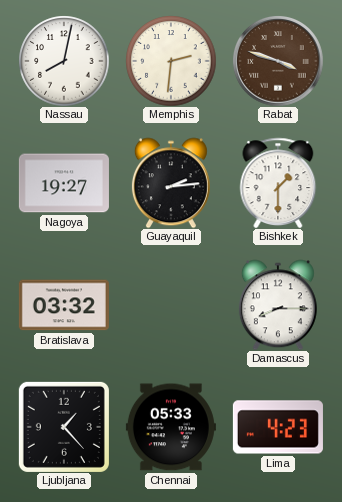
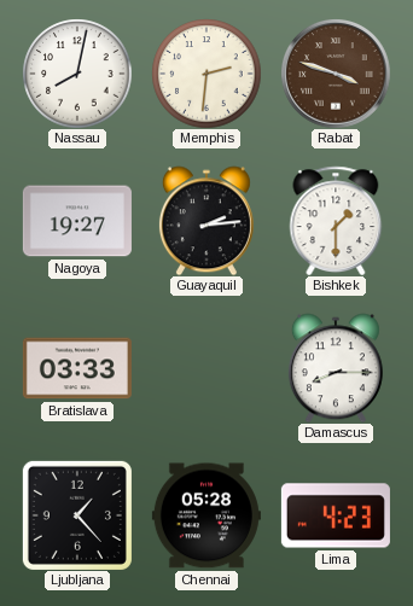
Bratislava: 03:32 -> 03:33
Chennai: 05:33 -> 05:28
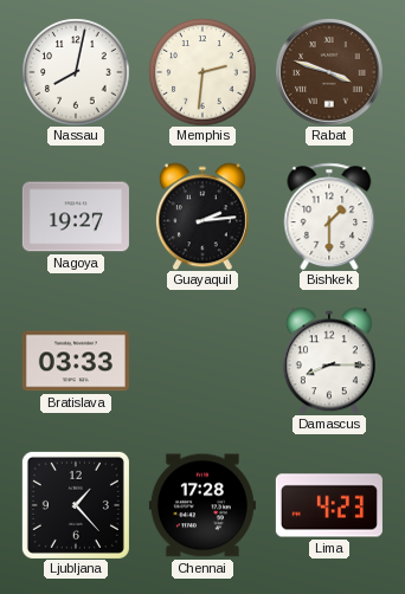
Chennai: 05:28 -> 17:28
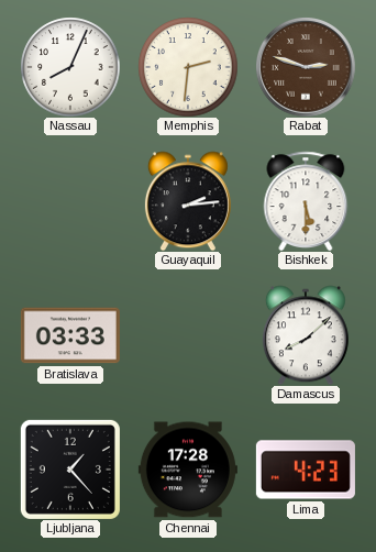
Nassau: 8:02 -> 8:04
Rabat: 3:48 -> 2:48
Nagoya: 19:27 -> none
Bishkek: 1:30 -> 5:30
Damascus: 8:15 -> 8:08
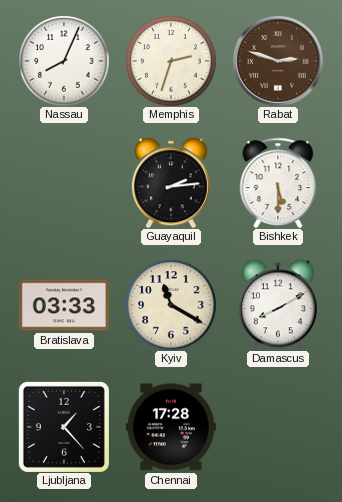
Memphis: 2:31 -> 2:33
Kyiv: none -> 11:20
Damascus: 8:08 -> 8:10
Lima: 4:23 -> none
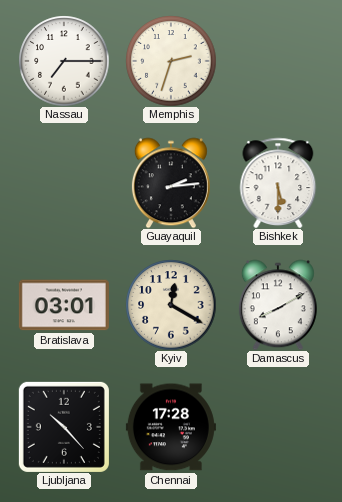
Nassau: 8:04 -> 7:15
Rabat: 2:48 -> none
Bratislava: 03:33 -> 03:01
Kyiv: 11:20 -> 12:20
Ljubljana: 1:23 -> 10:23
